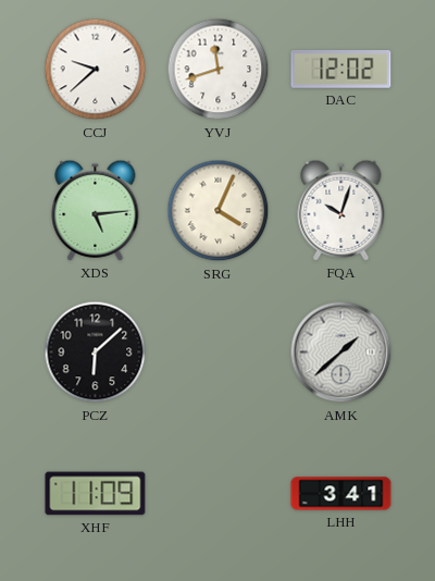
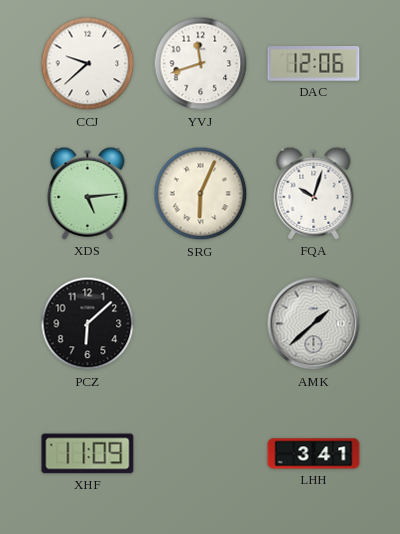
DAC: 12:02 -> 12:06
SRG: 4:04 -> 6:04
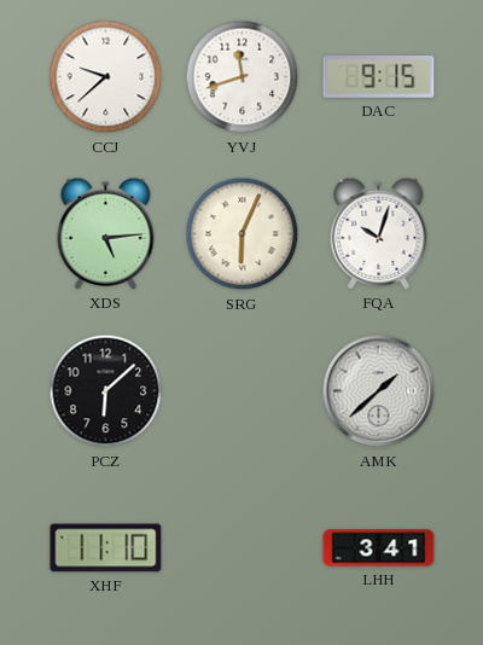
DAC: 12:06 -> 9:15
XHF: 11:09 -> 11:10
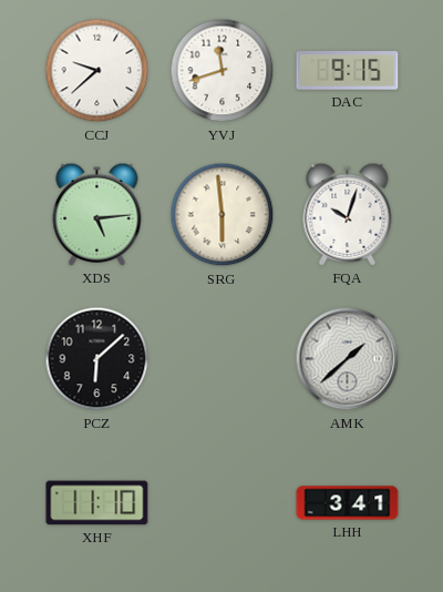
SRG: 6:04 -> 5:59
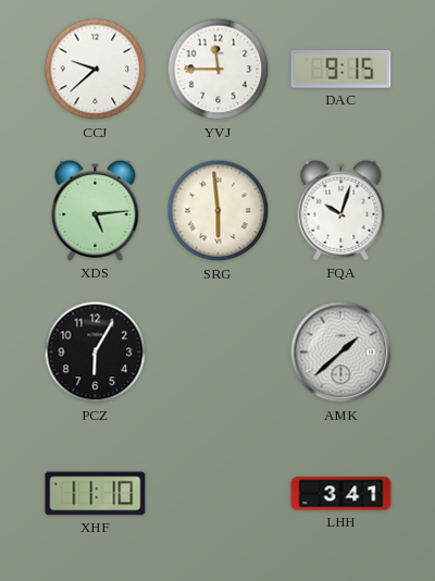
YVJ: 11:42 -> 11:45
PCZ: 6:08 -> 6:05
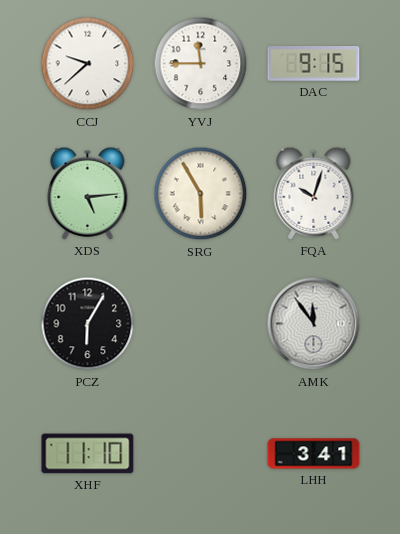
SRG: 5:59 -> 5:55
AMK: 1:38 -> 11:54
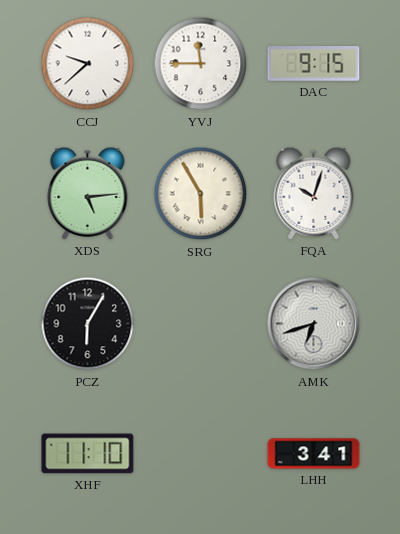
AMK: 11:54 -> 6:42
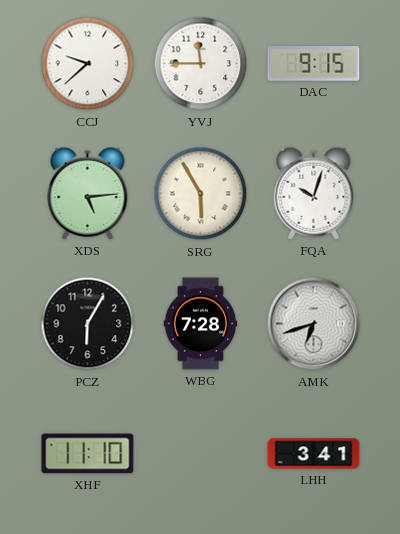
WBG: none -> 7:28
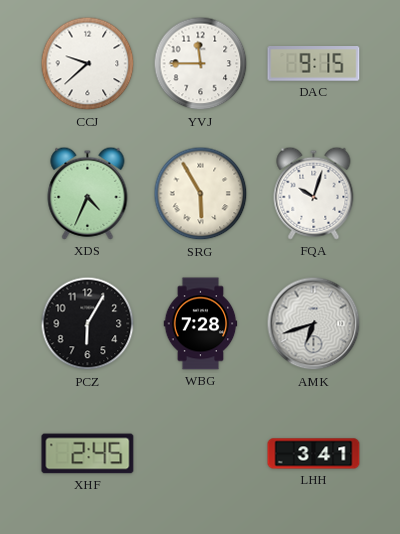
XDS: 5:14 -> 4:34
XHF: 11:10 -> 2:45
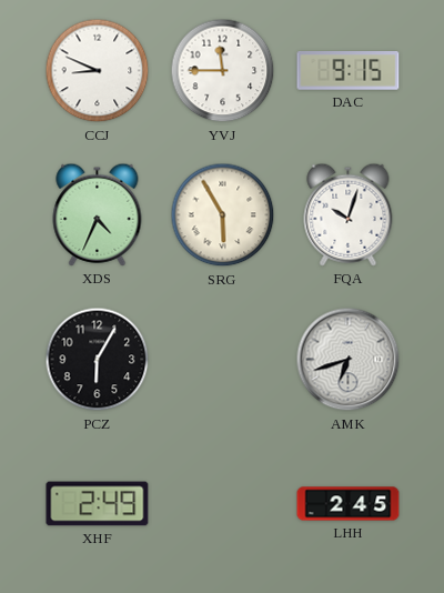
CCJ: 9:38 -> 8:49
WBG: 7:28 -> none
XHF: 2:45 -> 2:49
LHH: 3:41 -> 2:45
